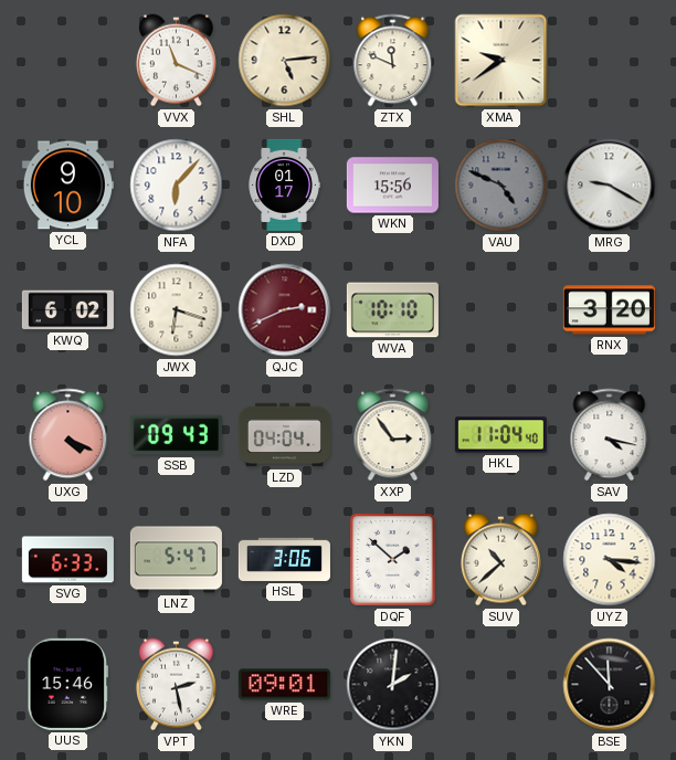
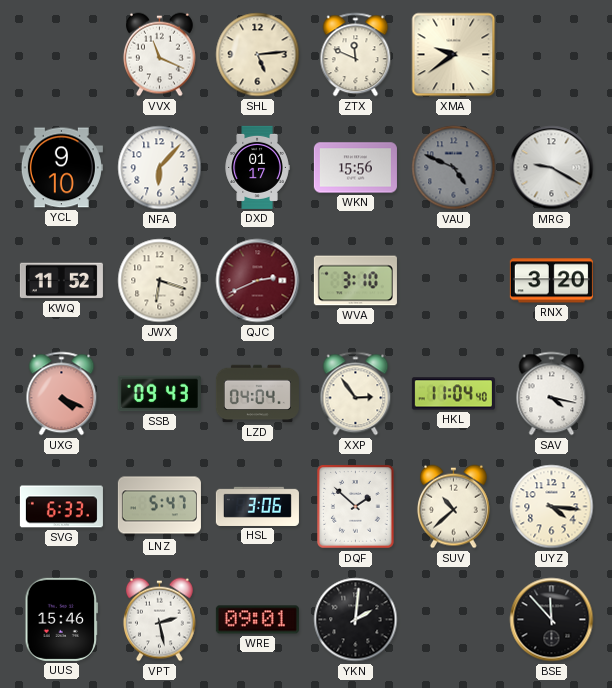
KWQ: 6:02 -> 11:52
WVA: 10:10 -> 3:10
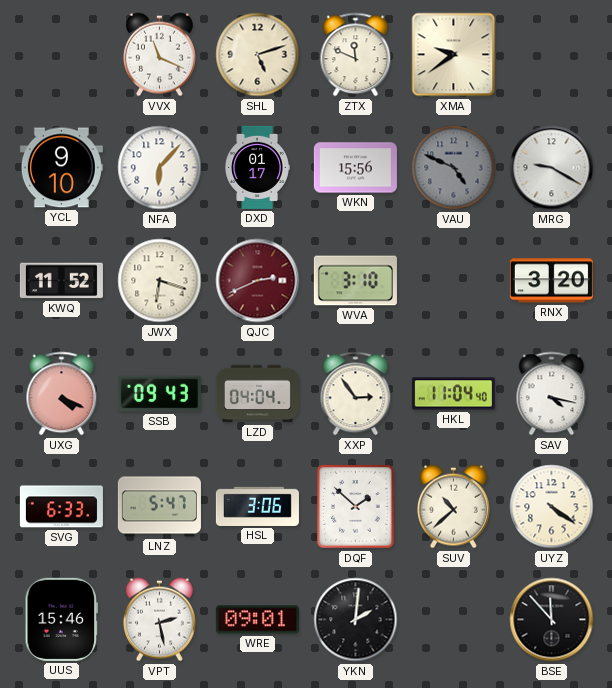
SHL: 5:14 -> 5:12
UYZ: 4:16 -> 4:21
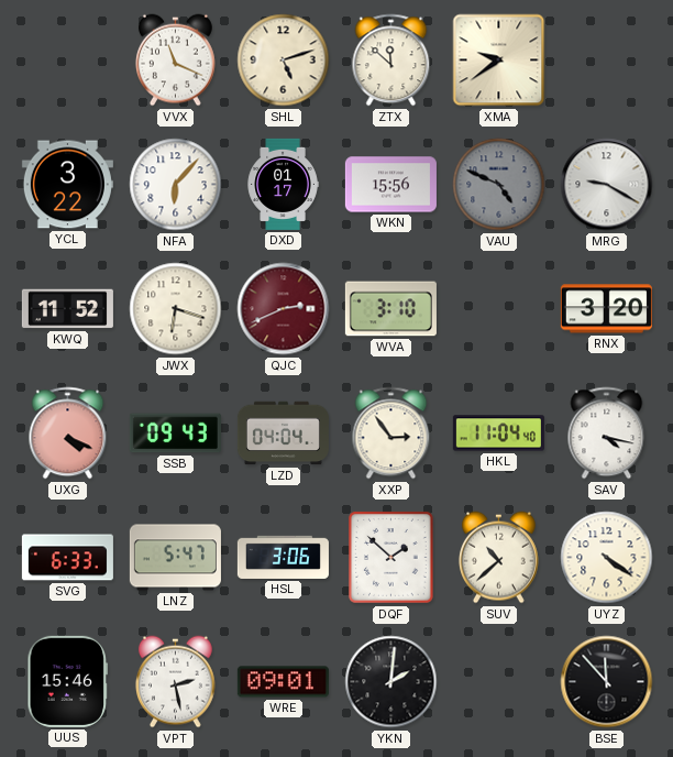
ZTX: 11:49 -> 11:52
YCL: 9:10 -> 3:22
